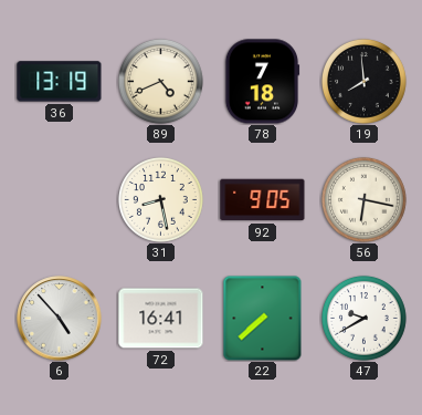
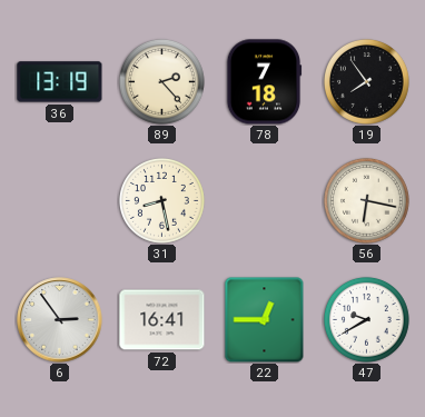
89: 4:41 -> 2:23
19: 7:59 -> 7:54
92: 9:05 -> none
6: 4:53 -> 2:54
22: 7:38 -> 12:45
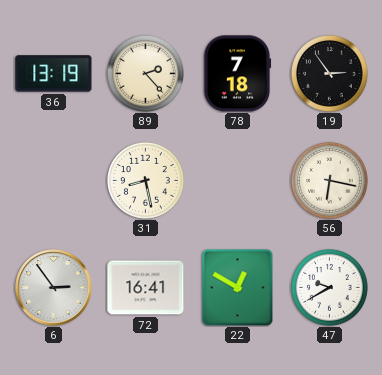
19: 7:54 -> 2:54
22: 12:45 -> 12:50
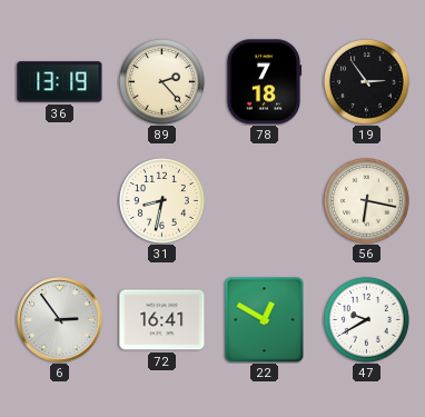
31: 8:28 -> 8:32
